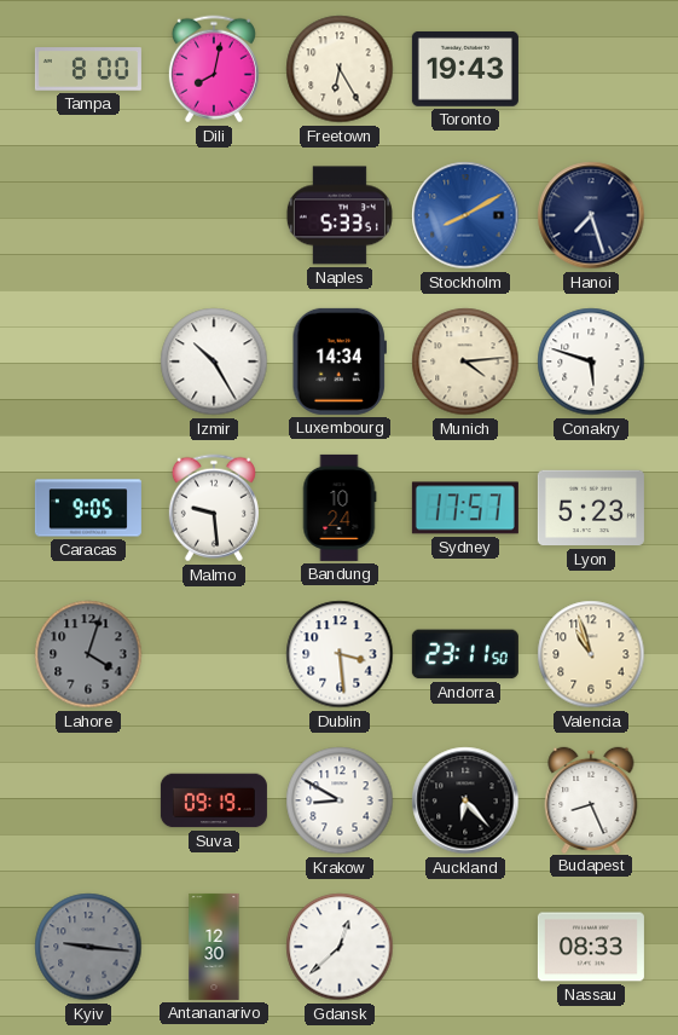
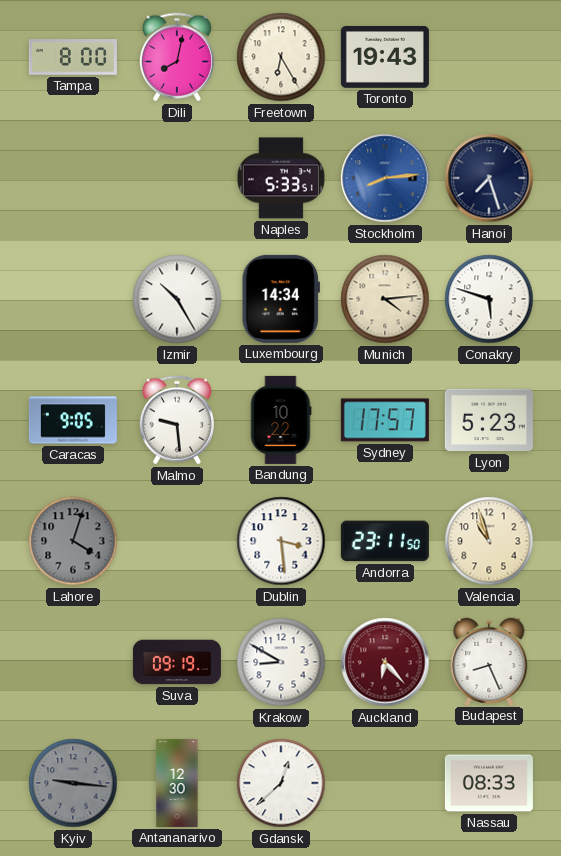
Stockholm: 8:10 -> 8:14
Bandung: 10:24 -> 10:22
Auckland dial: black -> burgundy
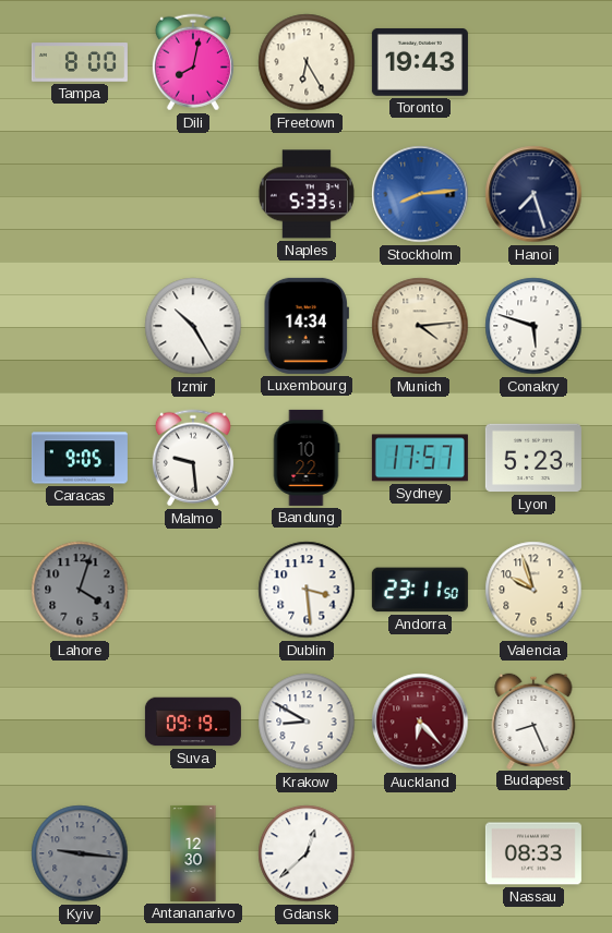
Valencia: 10:57 -> 9:57
